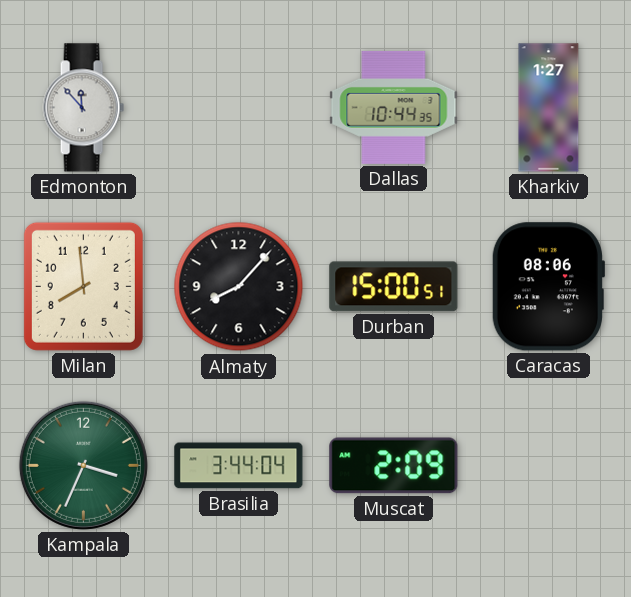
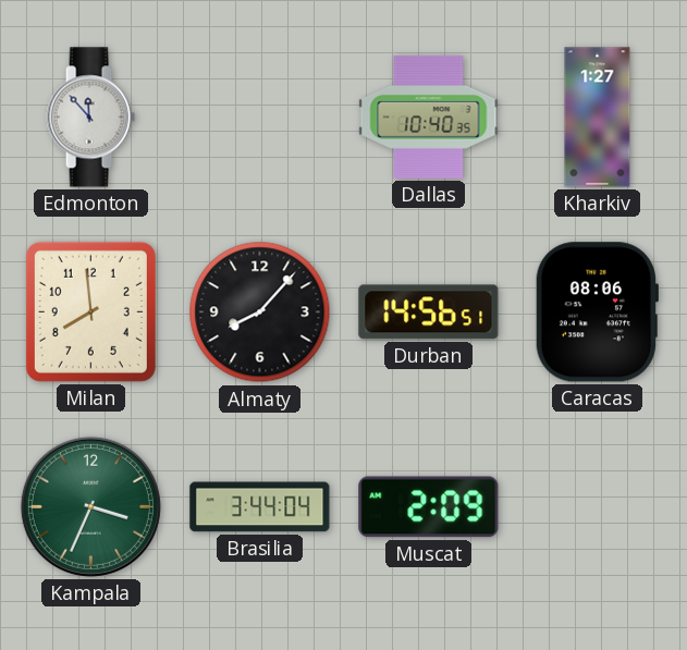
Dallas: 10:44 -> 10:40
Durban: 15:00 -> 14:56
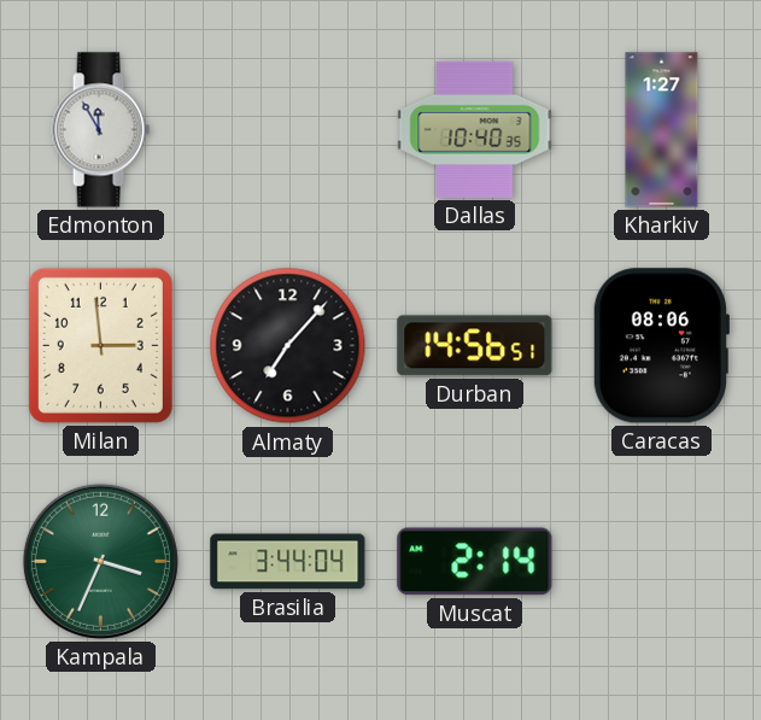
Edmonton: 11:53 -> 11:55
Milan: 7:59 -> 2:59
Almaty: 8:07 -> 7:07
Muscat: 2:09 -> 2:14
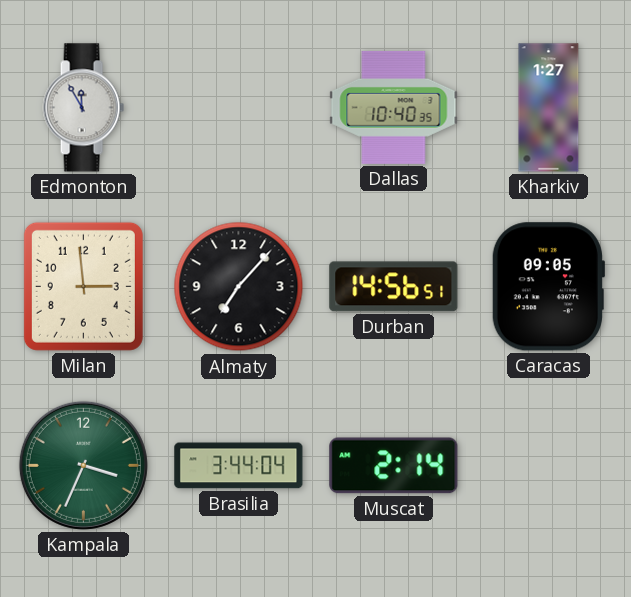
Caracas: 08:06 -> 09:05
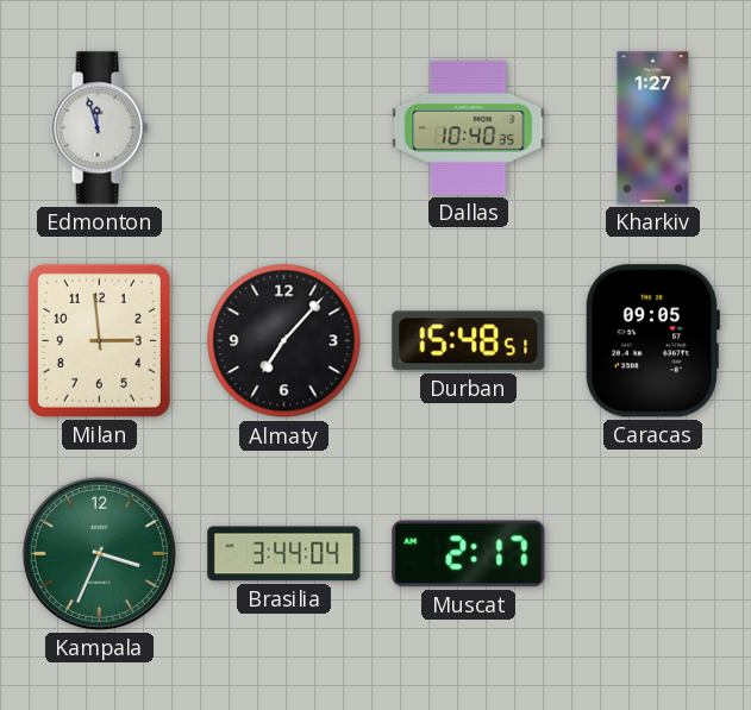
Edmonton: 11:55 -> 11:57
Durban: 14:56 -> 15:48
Muscat: 2:14 -> 2:17
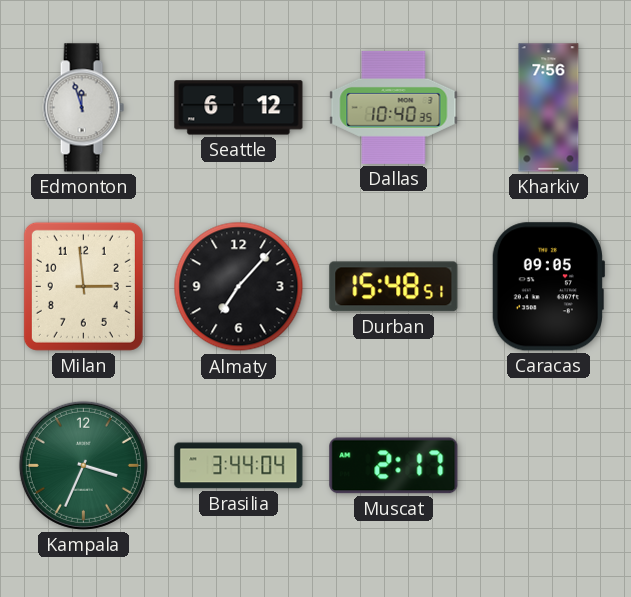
Seattle: none -> 6:12
Kharkiv: 1:27 -> 7:56
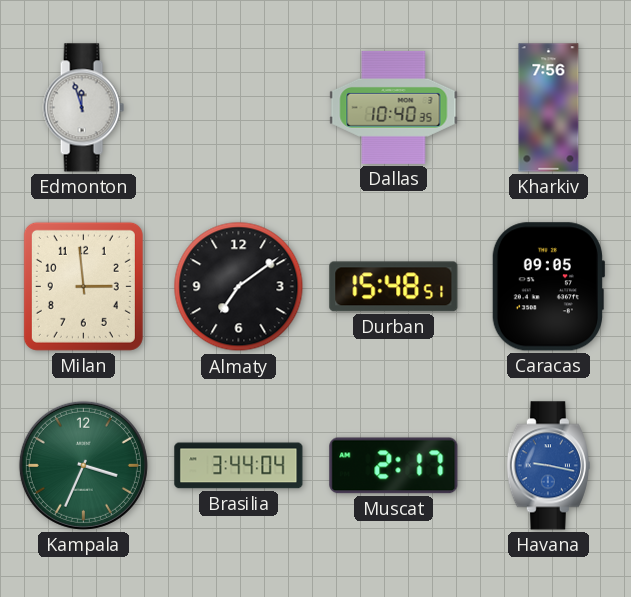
Seattle: 6:12 -> none
Almaty: 7:07 -> 7:09
Havana: none -> 9:17
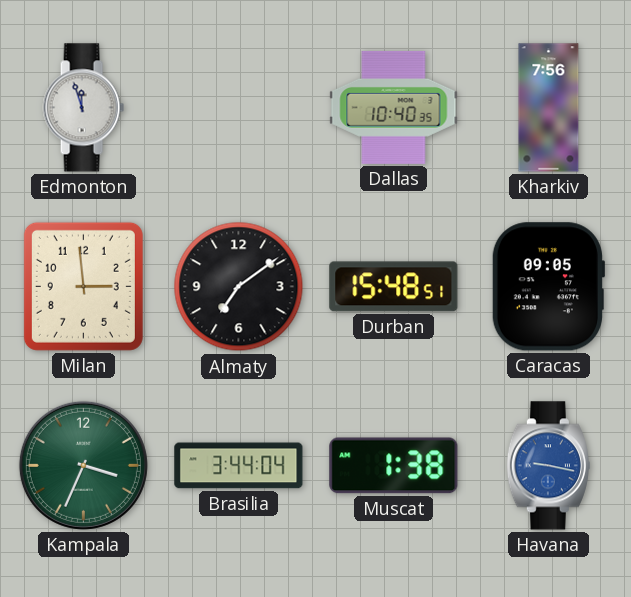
Muscat: 2:17 -> 1:38
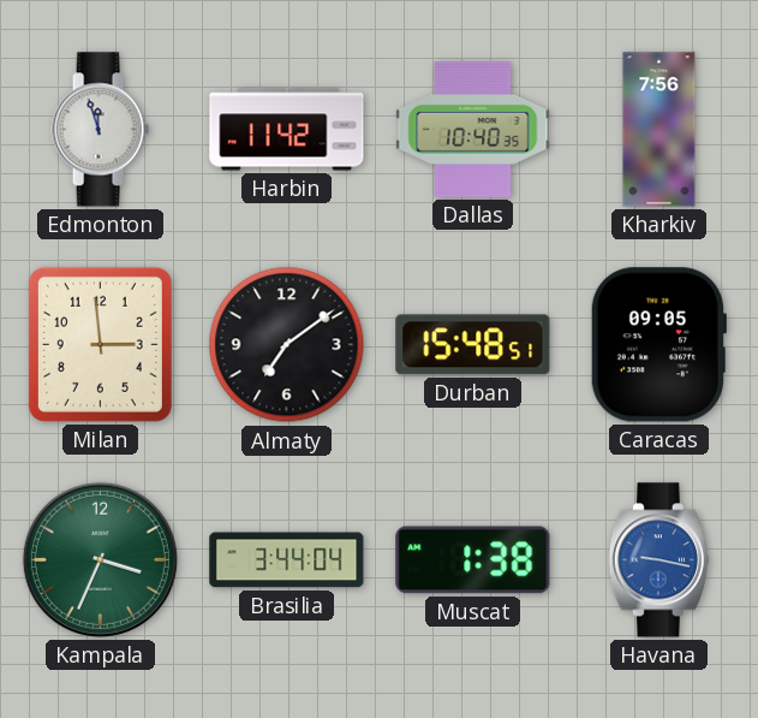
Harbin: none -> 11:42
